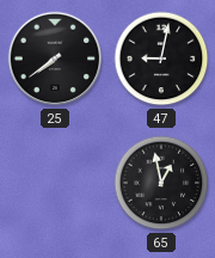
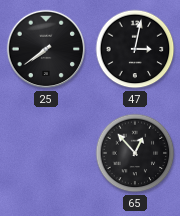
47: 9:02 -> 3:02
65: 12:58 -> 12:53
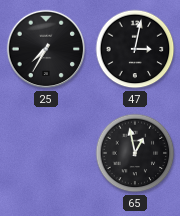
25: 7:39 -> 7:35
65: 12:53 -> 12:58
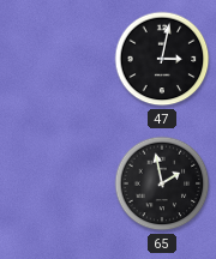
25: 7:35 -> none
65: 12:58 -> 1:58
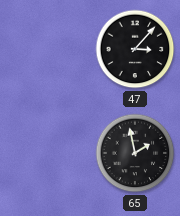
47: 3:02 -> 3:07
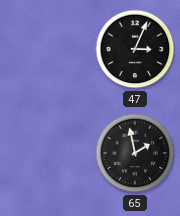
47: 3:07 -> 3:04
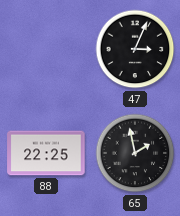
88: none -> 22:25
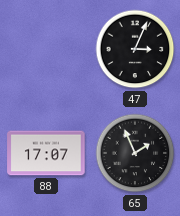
88: 22:25 -> 17:07
65: 1:58 -> 1:56
